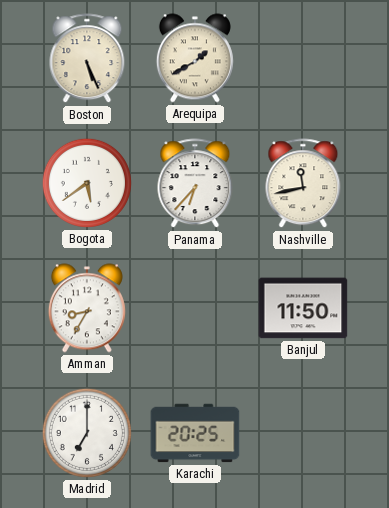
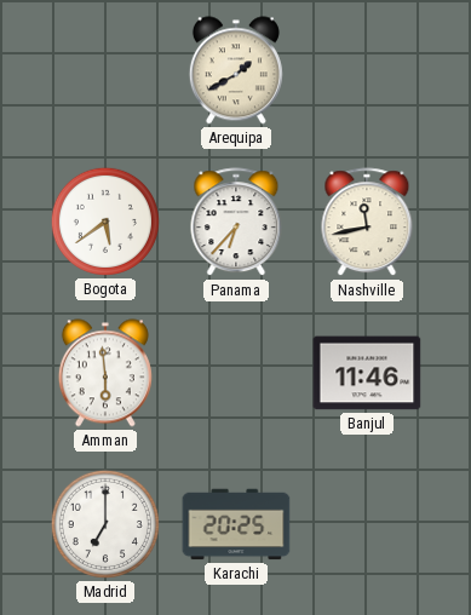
Boston: 5:26 -> none
Amman: 8:35 -> 5:59
Banjul: 11:50 -> 11:46
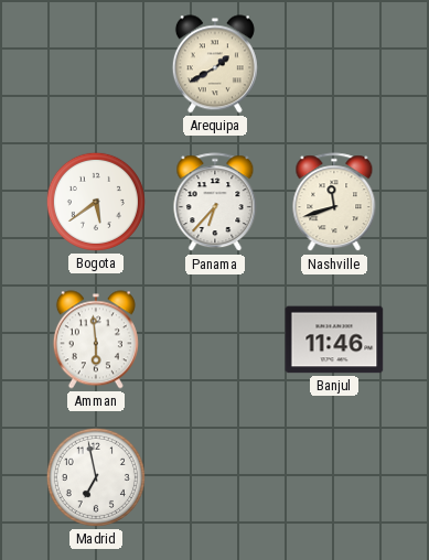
Nashville: 11:43 -> 11:42
Madrid: 7:00 -> 6:58
Karachi: 20:25 -> none
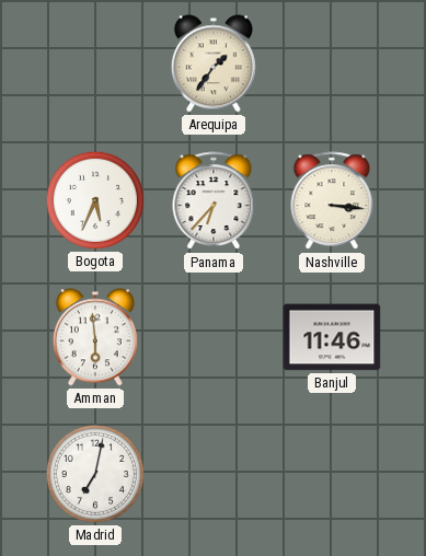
Arequipa: 1:40 -> 1:36
Bogota: 5:39 -> 5:34
Nashville: 11:42 -> 3:16
Madrid: 6:58 -> 7:02
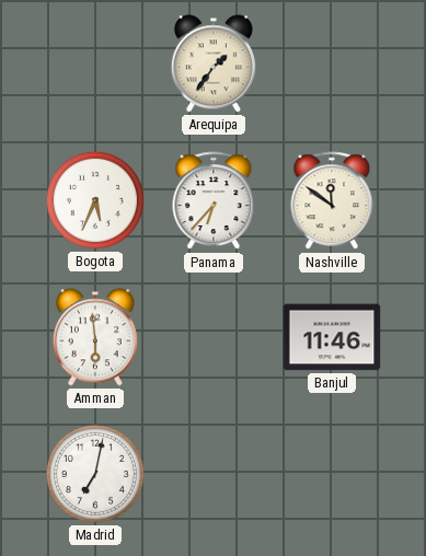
Nashville: 3:16 -> 11:51
